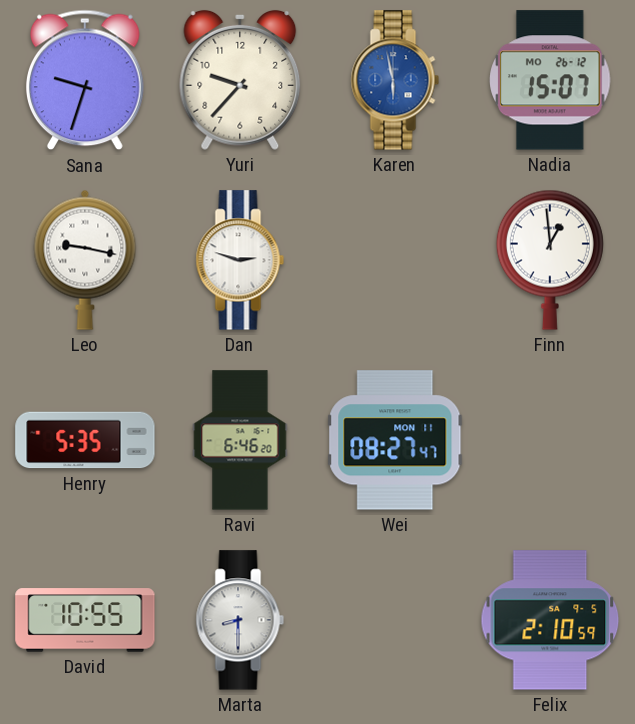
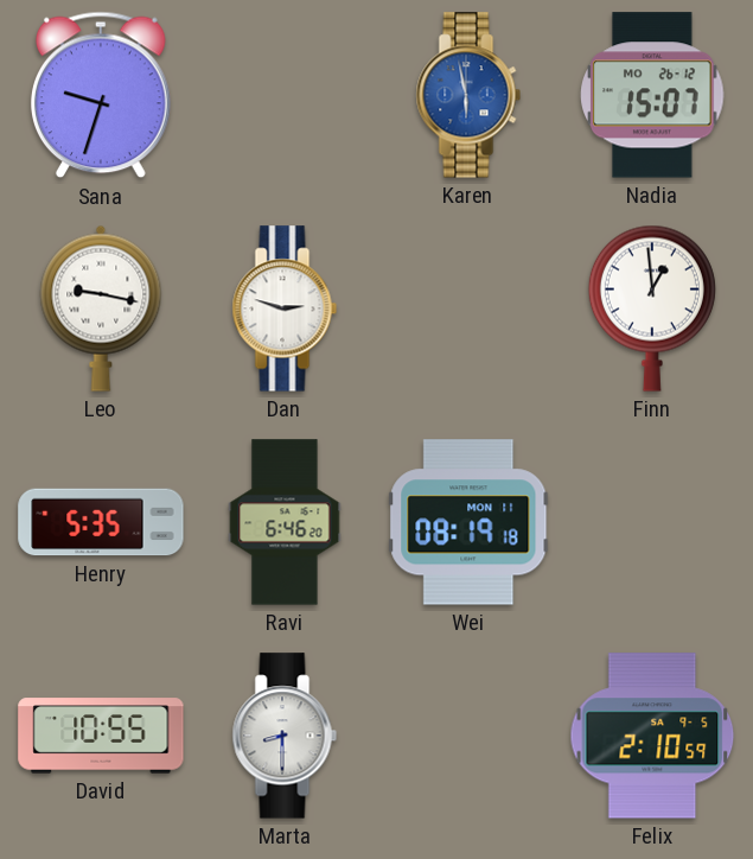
Yuri: 9:37 -> none
Wei: 08:27 -> 08:19
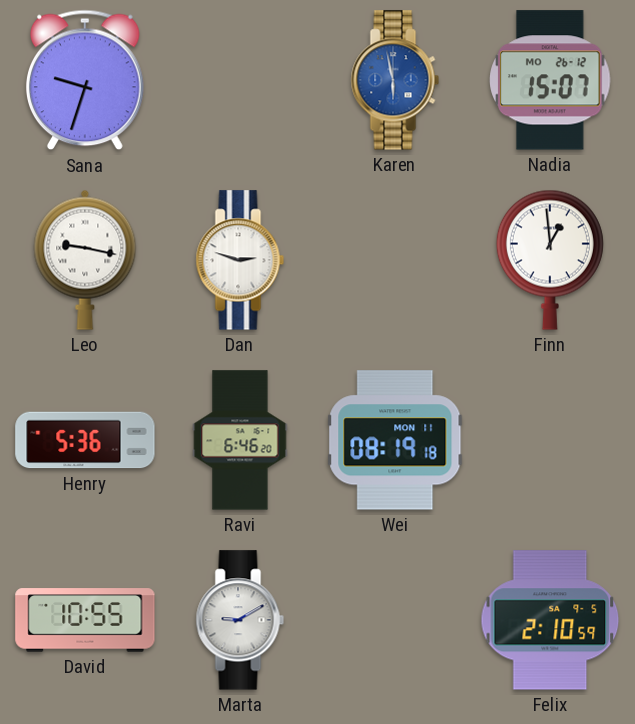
Henry: 5:35 -> 5:36
Marta: 8:30 -> 9:10
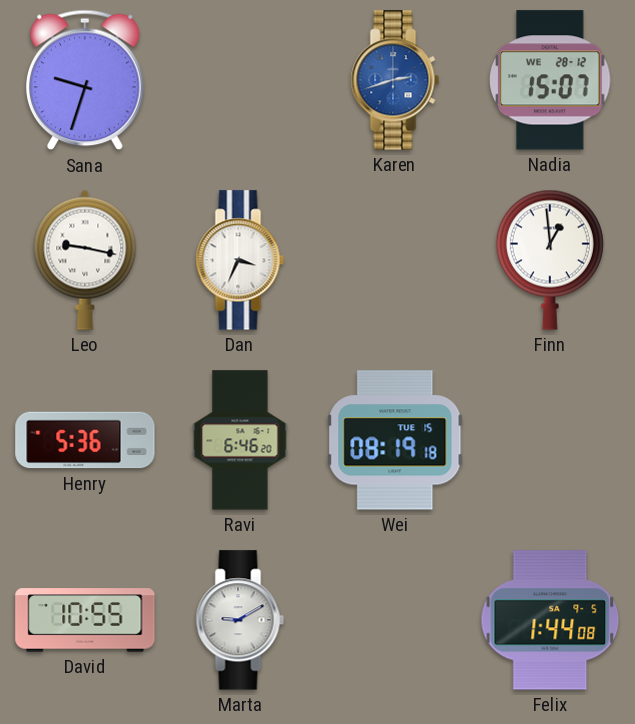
Karen: 5:58 -> 2:42
Nadia date: MO 26-12 -> WE 28-12
Dan: 2:48 -> 3:34
Wei date: MON 11 -> TUE 15
Felix: 2:10 -> 1:44
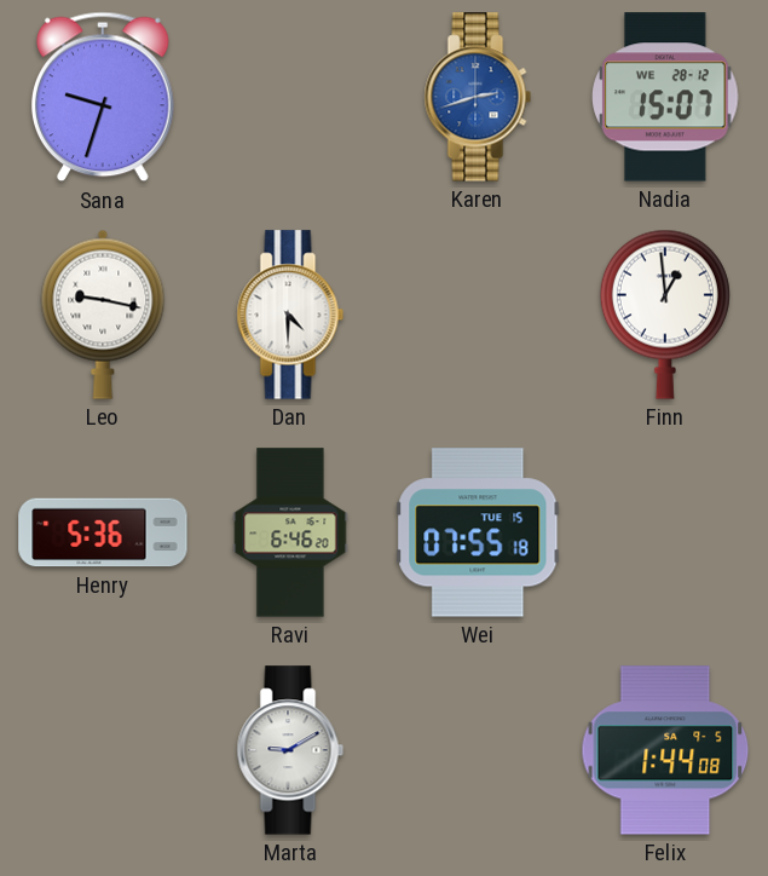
Dan: 3:34 -> 4:30
Wei: 08:19 -> 07:55
David: 10:55 -> none
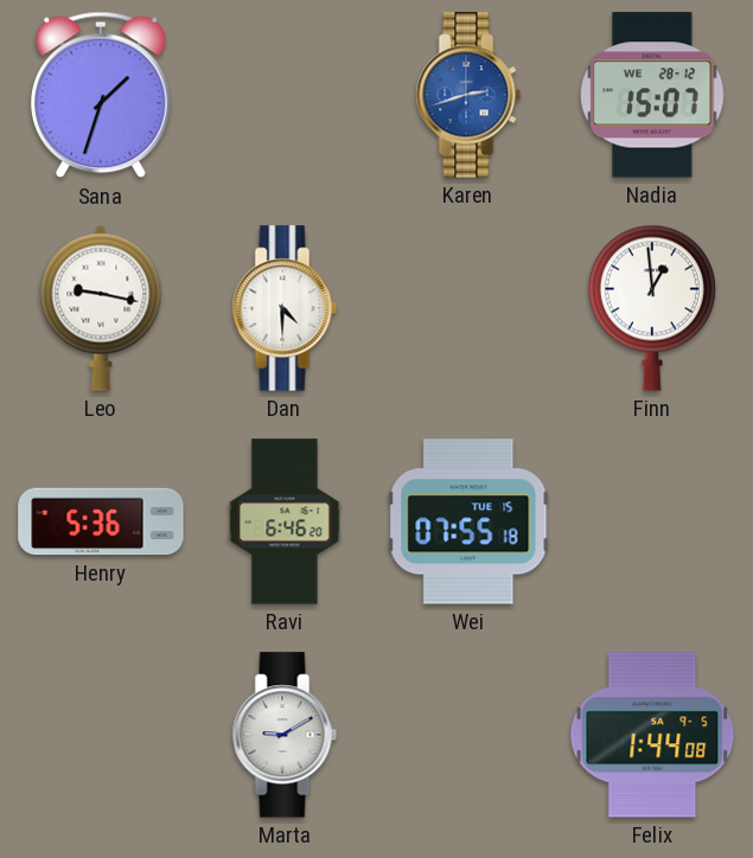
Sana: 9:33 -> 1:33
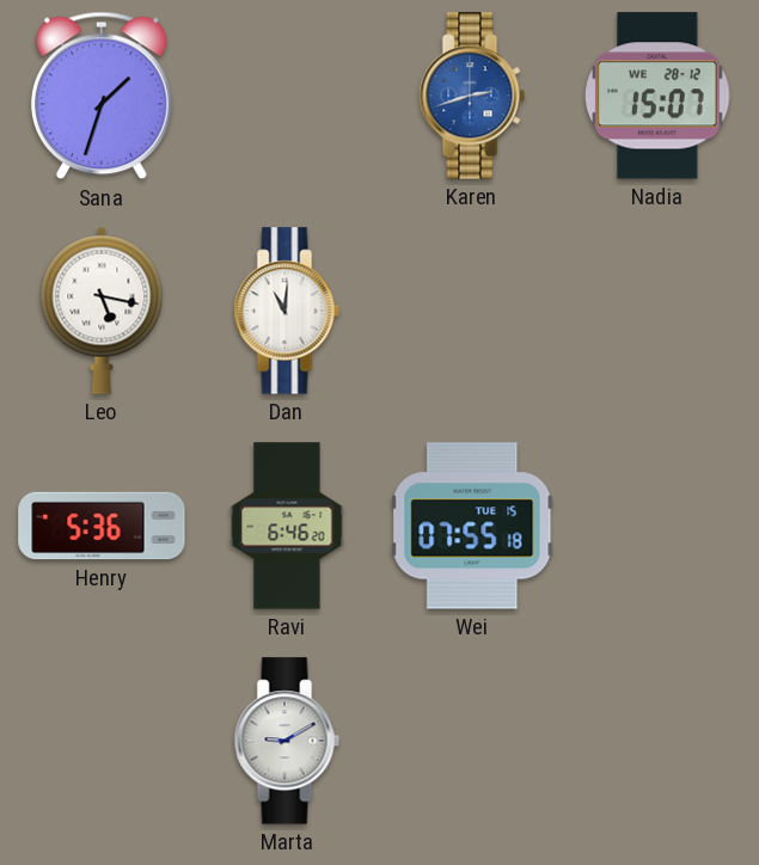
Leo: 9:17 -> 5:17
Dan: 4:30 -> 11:01
Finn: 12:59 -> none
Felix: 1:44 -> none
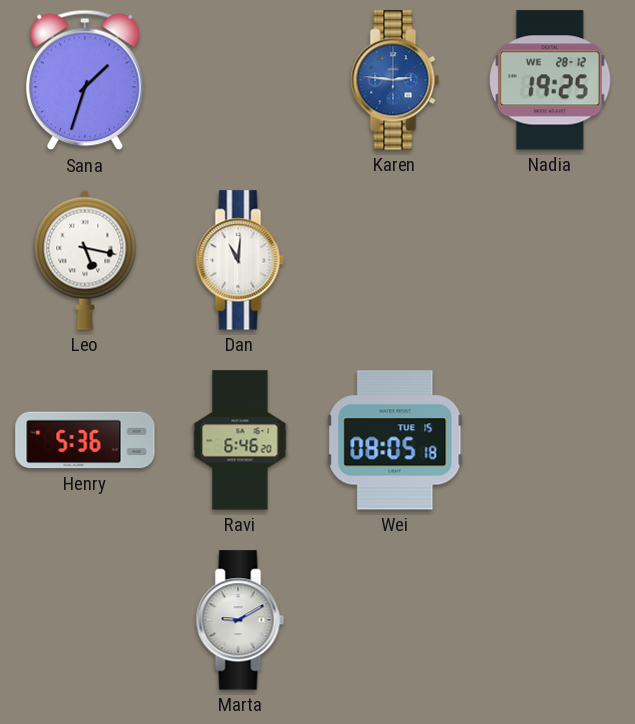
Karen: 2:42 -> 2:46
Nadia: 15:07 -> 19:25
Wei: 07:55 -> 08:05
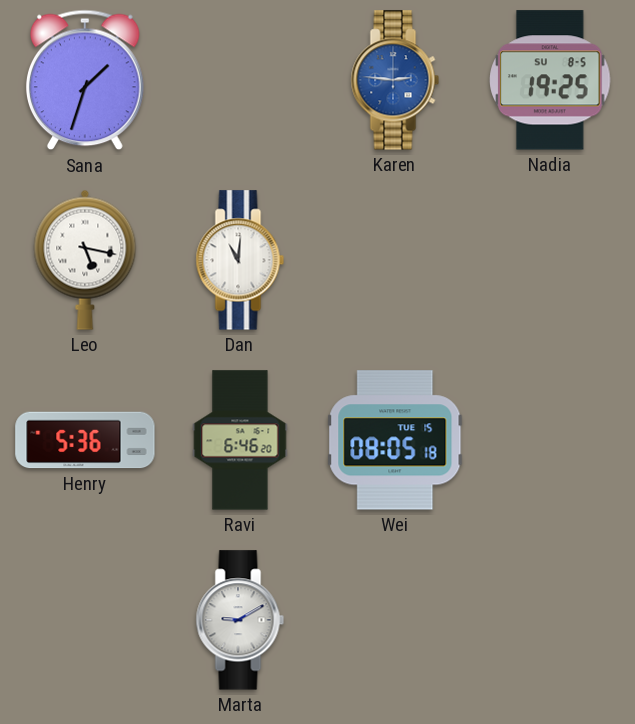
Nadia date: WE 28-12 -> SU 8-5
